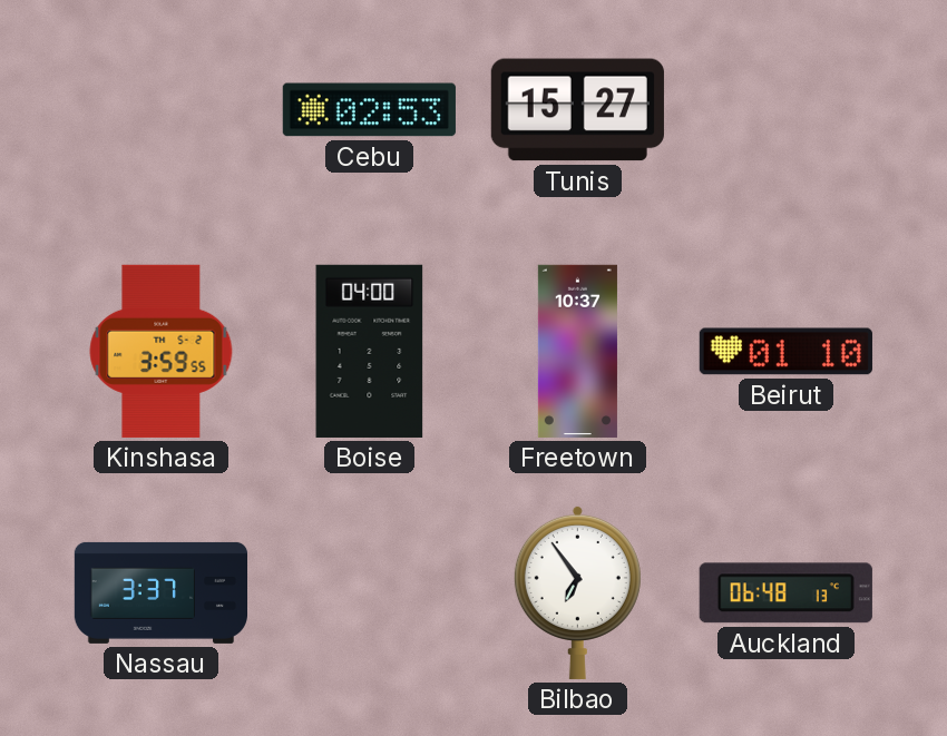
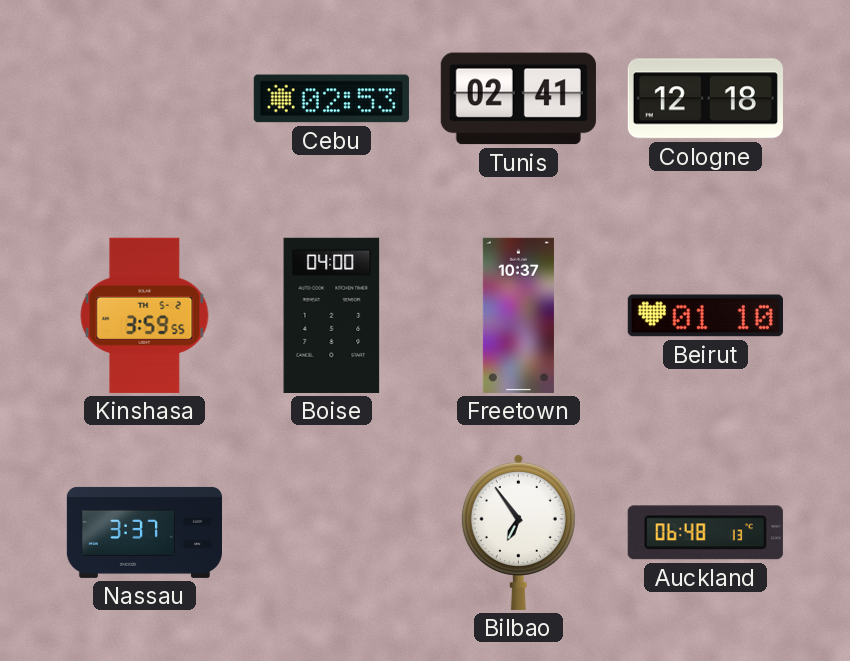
Tunis: 15:27 -> 02:41
Cologne: none -> 12:18
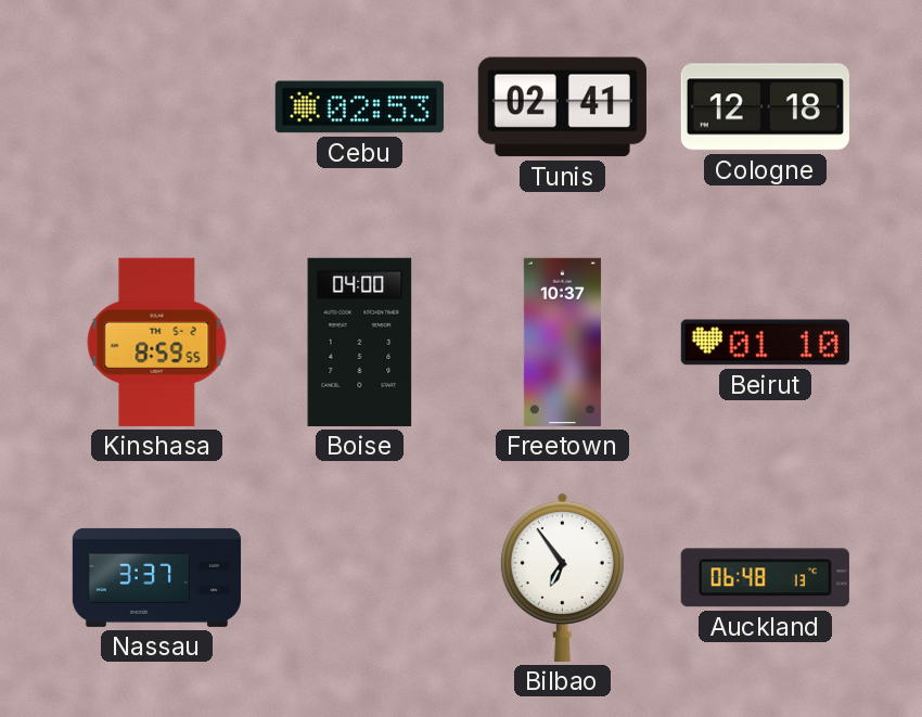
Kinshasa: 3:59 -> 8:59
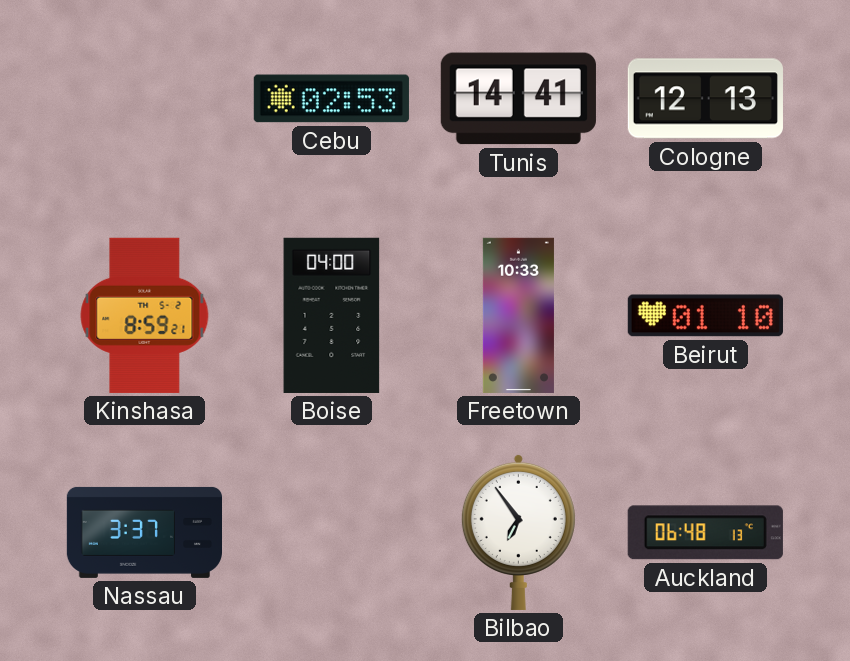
Tunis: 02:41 -> 14:41
Cologne: 12:18 -> 12:13
Kinshasa: 8:59:55 -> 8:59:21
Freetown: 10:37 -> 10:33
